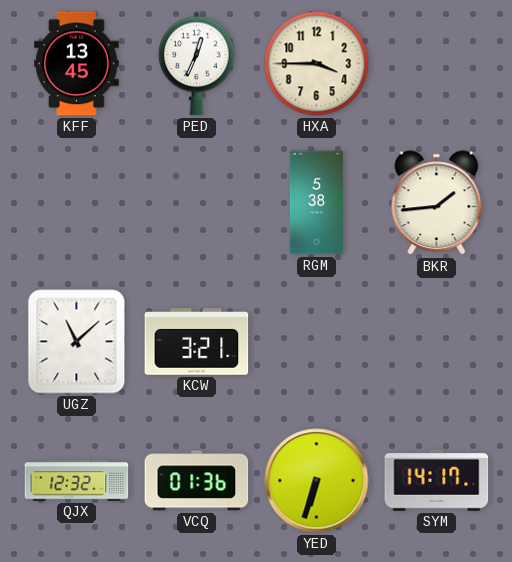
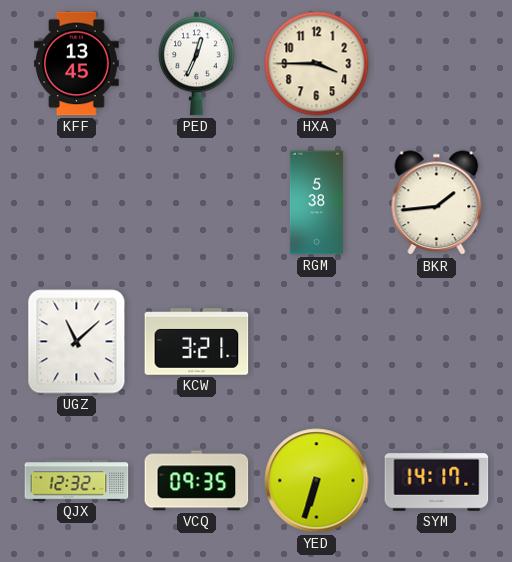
VCQ: 01:36 -> 09:35
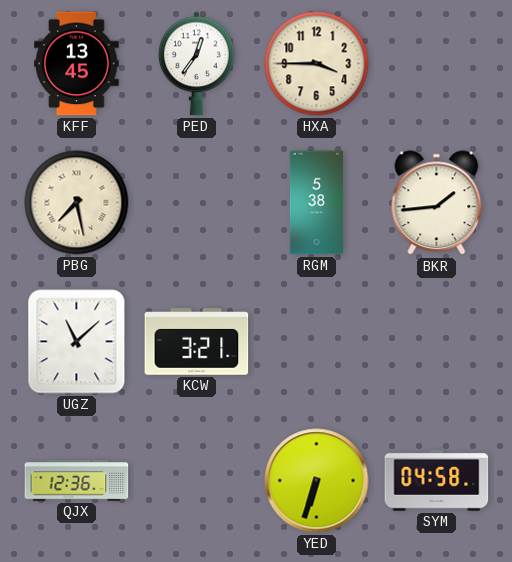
PED: 12:34 -> 12:36
PBG: none -> 7:28
QJX: 12:32 -> 12:36
VCQ: 09:35 -> none
SYM: 14:17 -> 04:58
